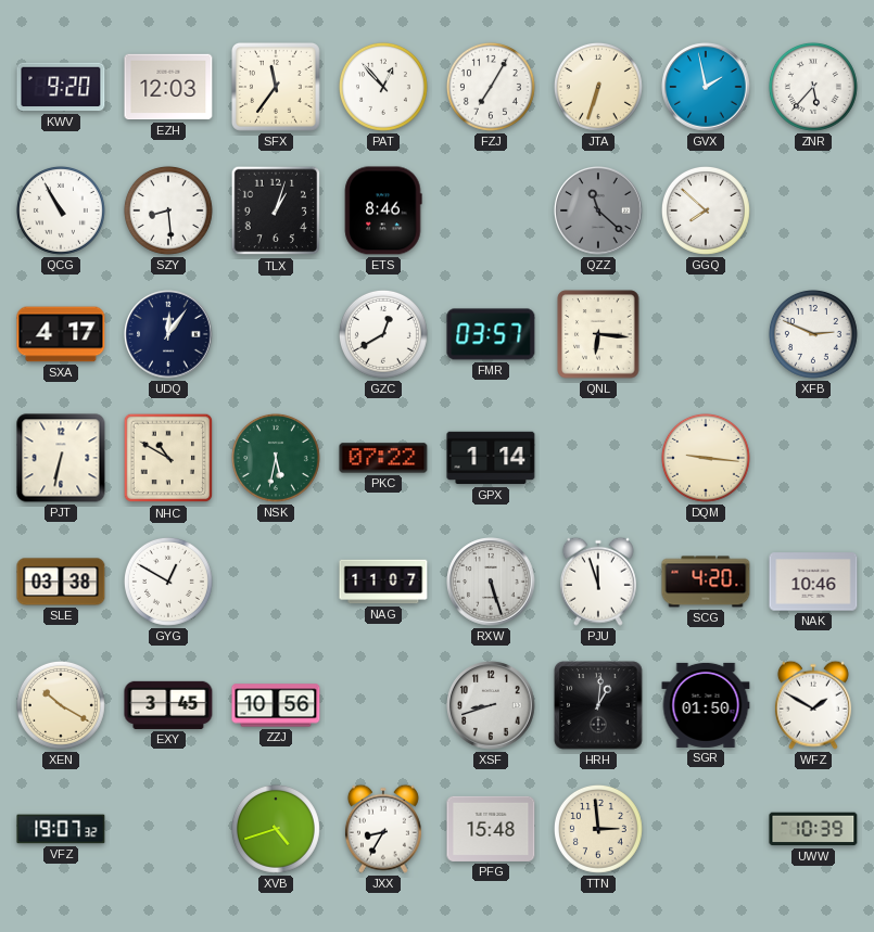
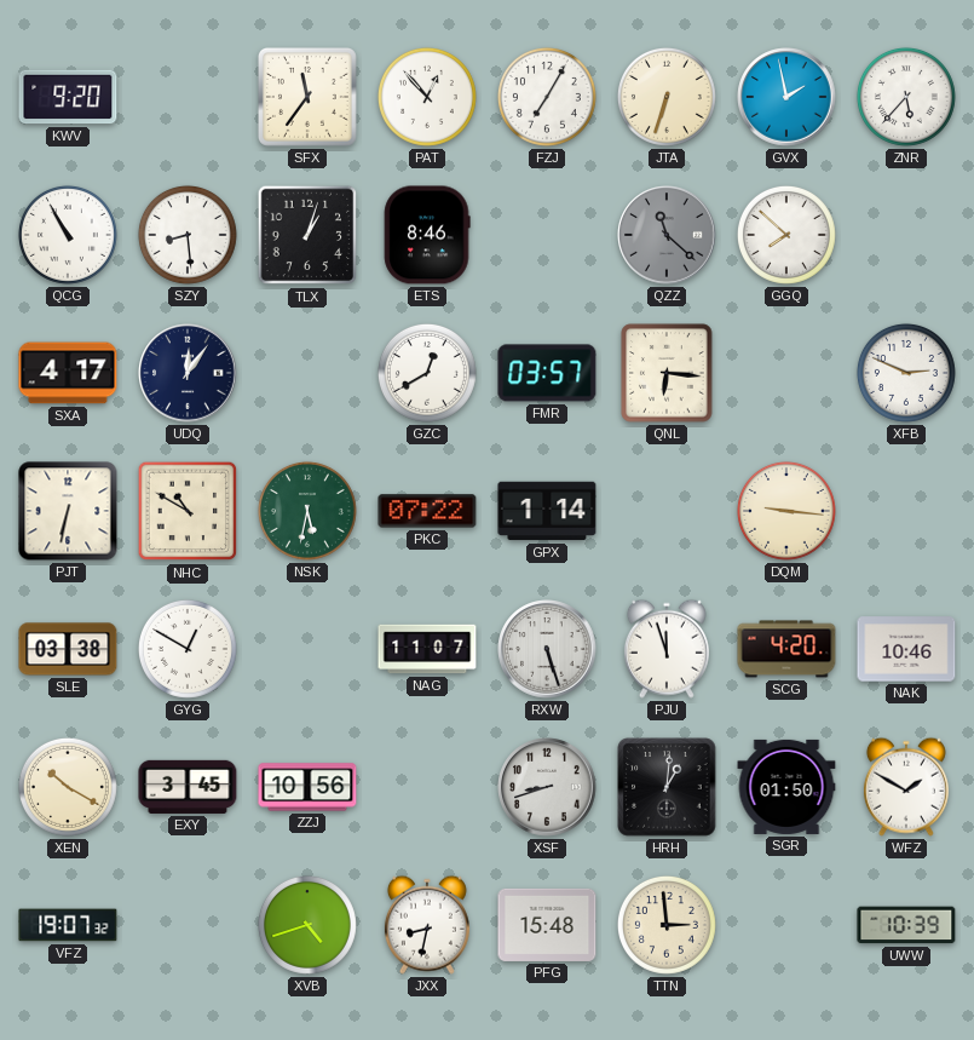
EZH: 12:03 -> none
JXX: 8:35 -> 8:32
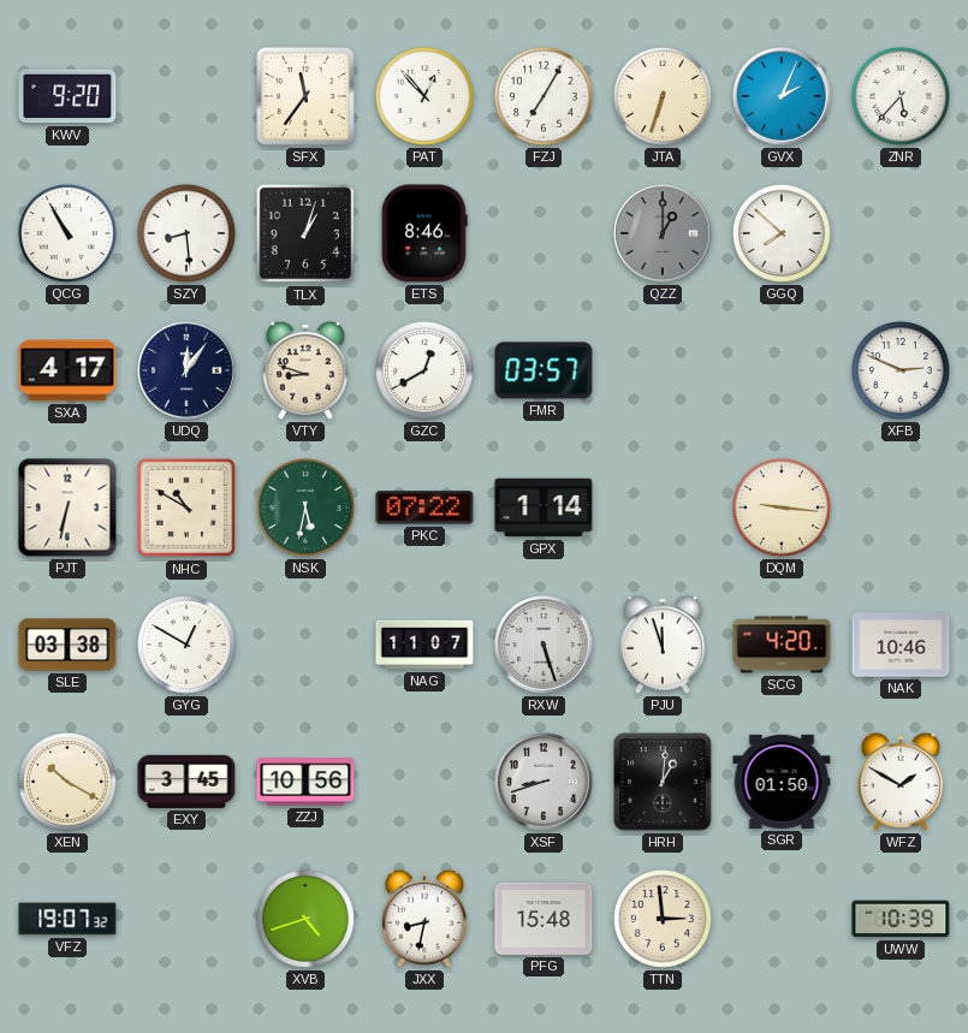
GVX: 1:58 -> 2:04
QZZ: 11:22 -> 1:00
VTY: none -> 8:48
QNL: 6:16 -> none
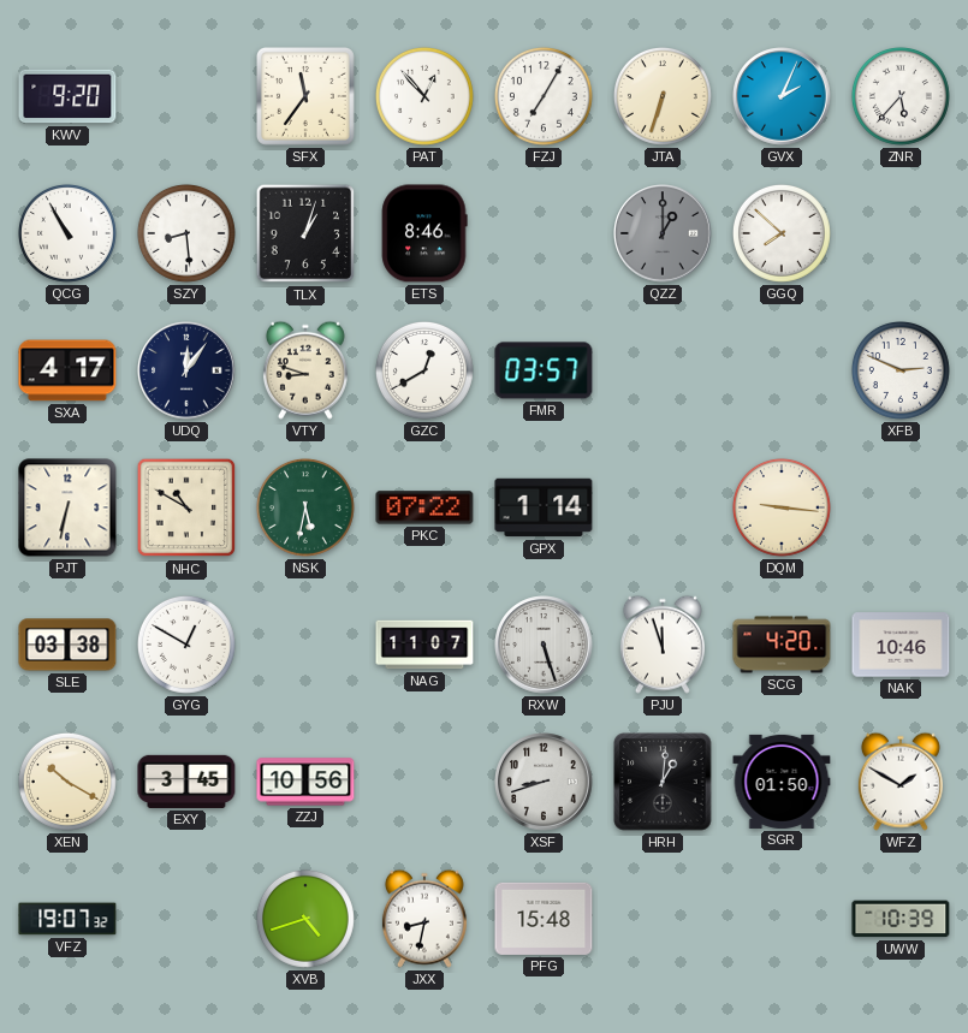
TTN: 2:59 -> none
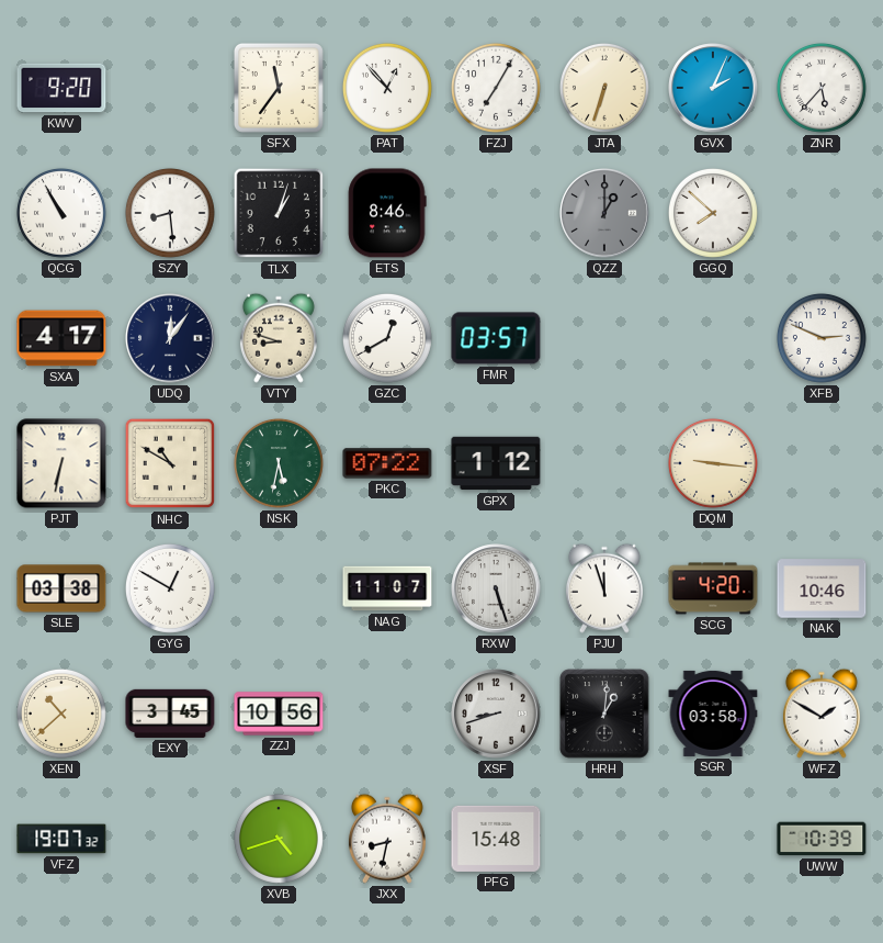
GPX: 1:14 -> 1:12
XEN: 10:20 -> 10:38
SGR: 01:50 -> 03:58
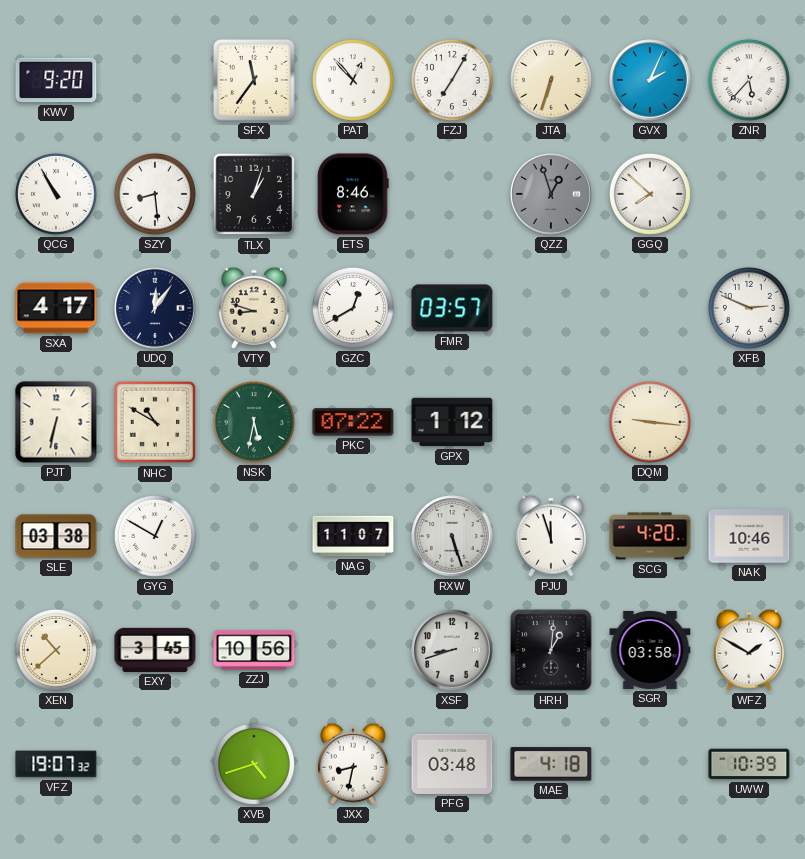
QZZ: 1:00 -> 12:57
PFG: 15:48 -> 03:48
MAE: none -> 4:18
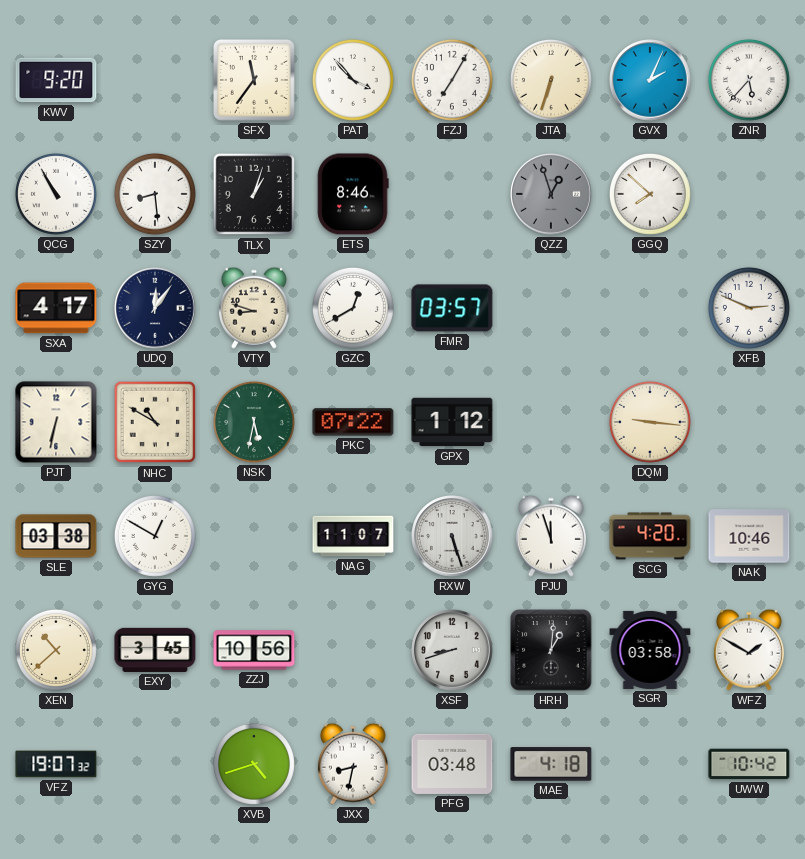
PAT: 12:53 -> 3:53
UWW: 10:39 -> 10:42
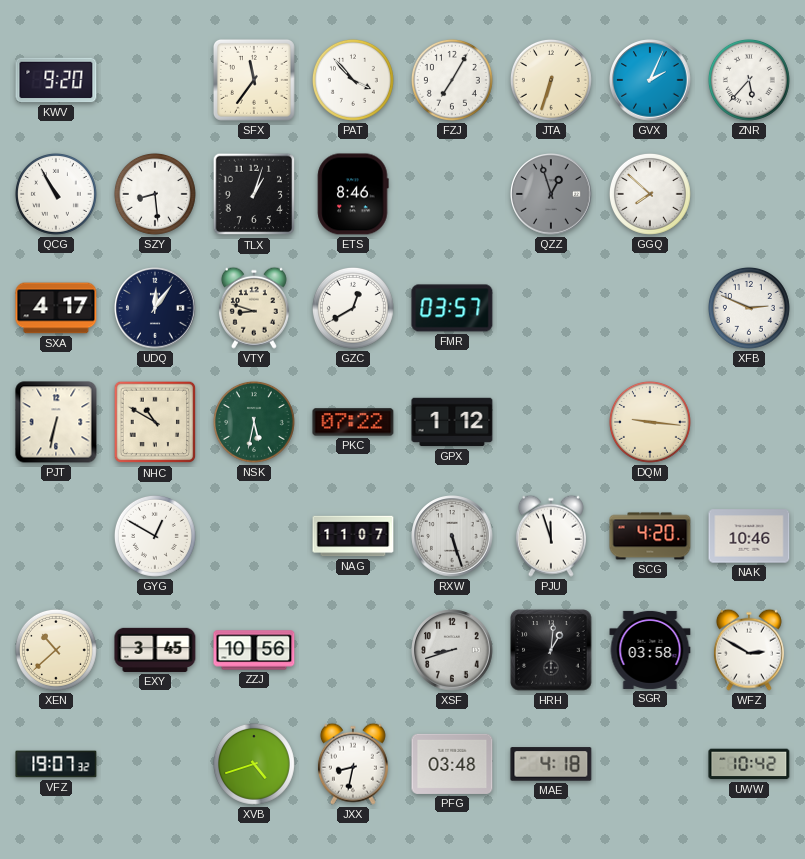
SLE: 03:38 -> none
WFZ: 1:50 -> 2:50
